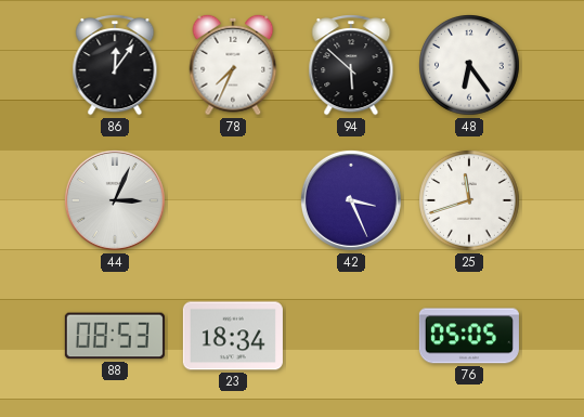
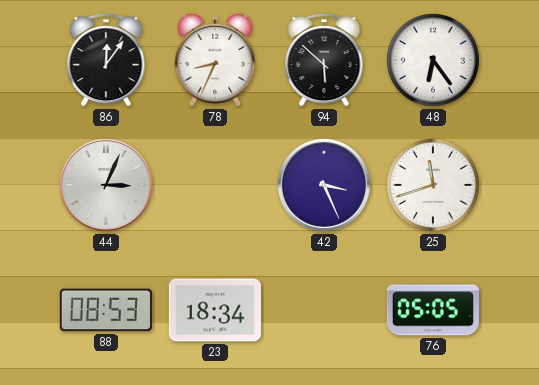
78: 7:34 -> 8:34
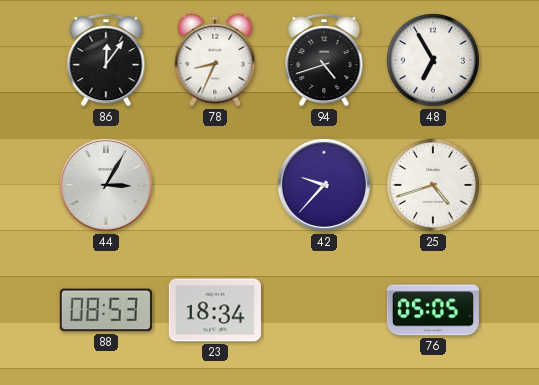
94: 5:52 -> 4:42
48: 6:24 -> 6:55
44: 3:04 -> 3:05
42: 3:26 -> 9:37
25: 11:42 -> 4:42
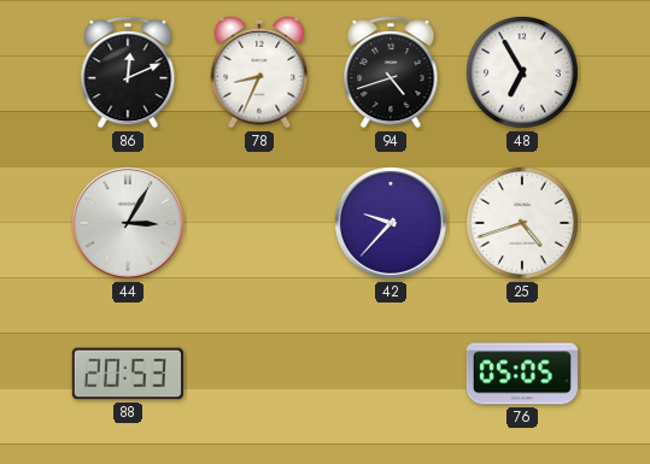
86: 12:06 -> 12:11
88: 08:53 -> 20:53
23: 18:34 -> none
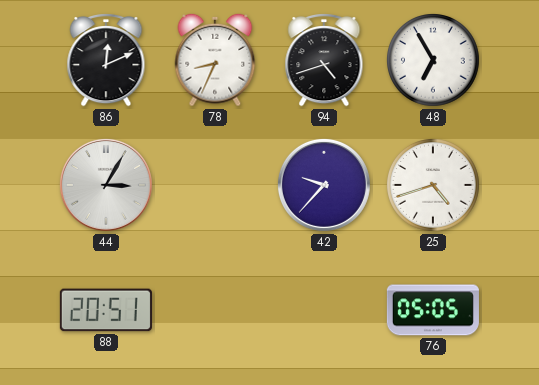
88: 20:53 -> 20:51
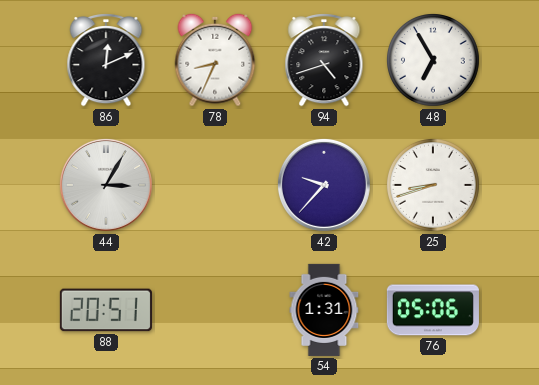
25: 4:42 -> 8:42
54: none -> 1:31
76: 05:05 -> 05:06
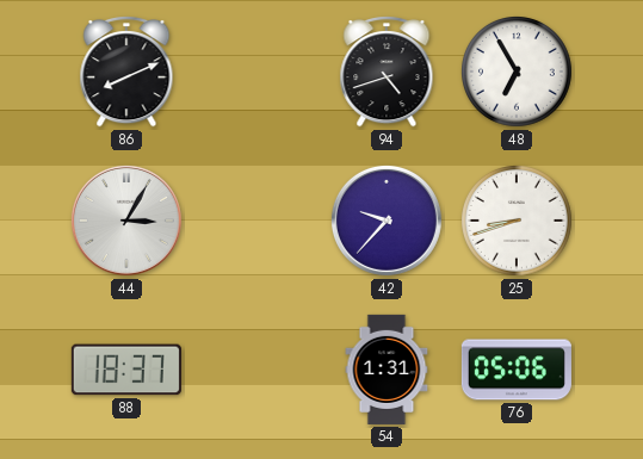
86: 12:11 -> 8:11
78: 8:34 -> none
88: 20:51 -> 18:37
